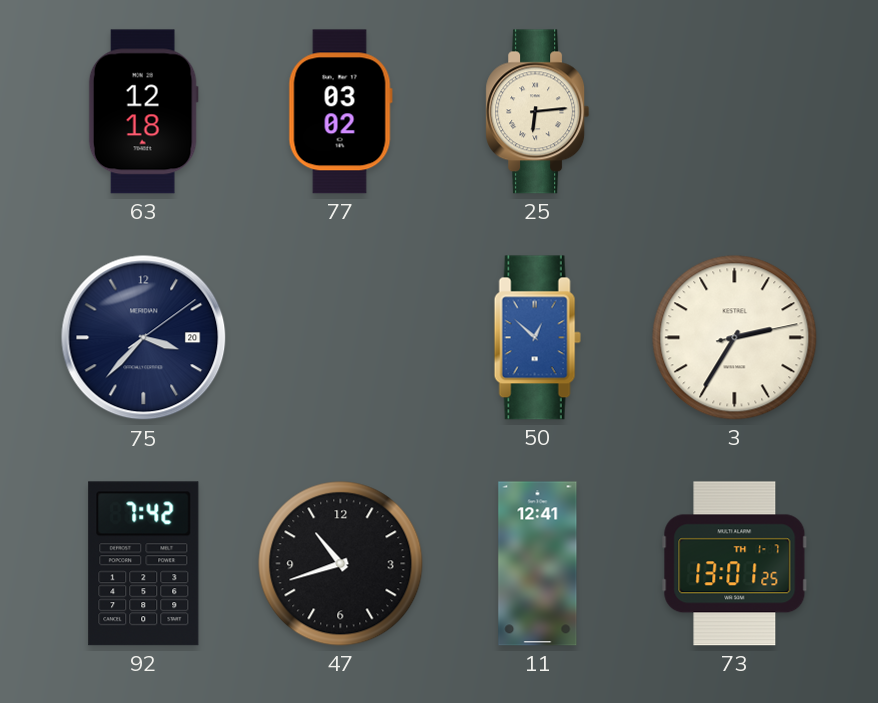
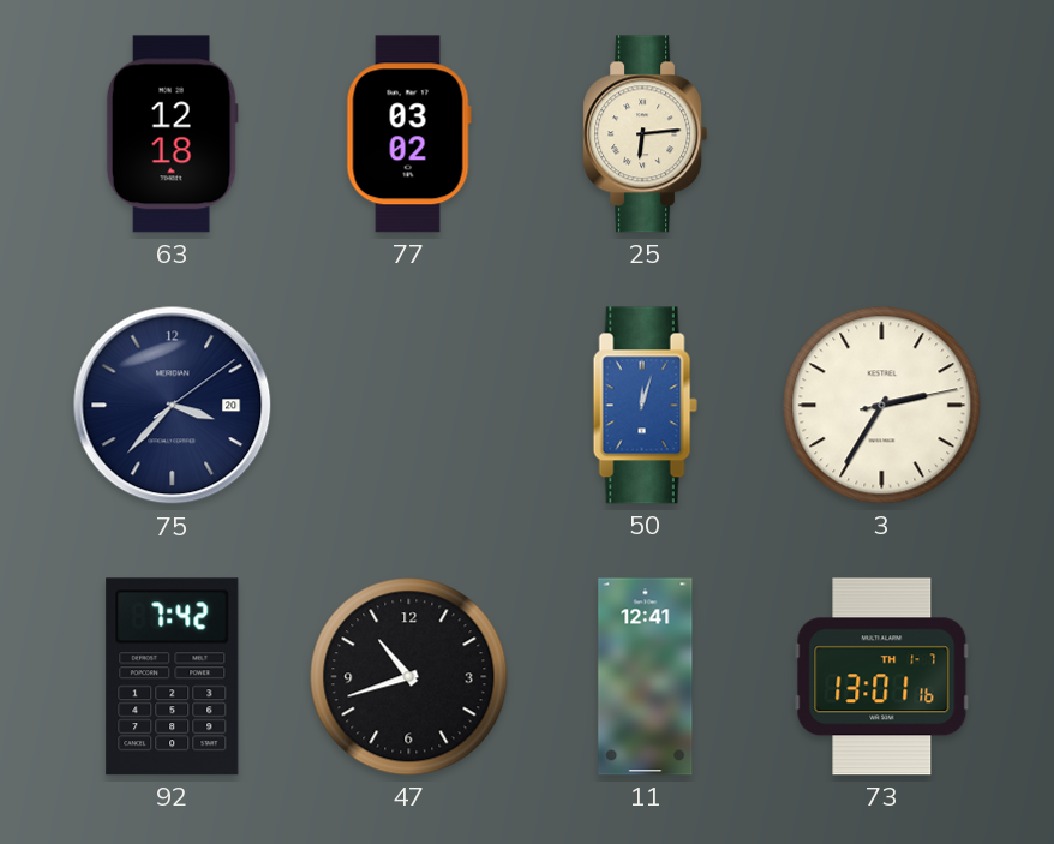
50: 12:52 -> 12:03
73: 13:01:25 -> 13:01:16
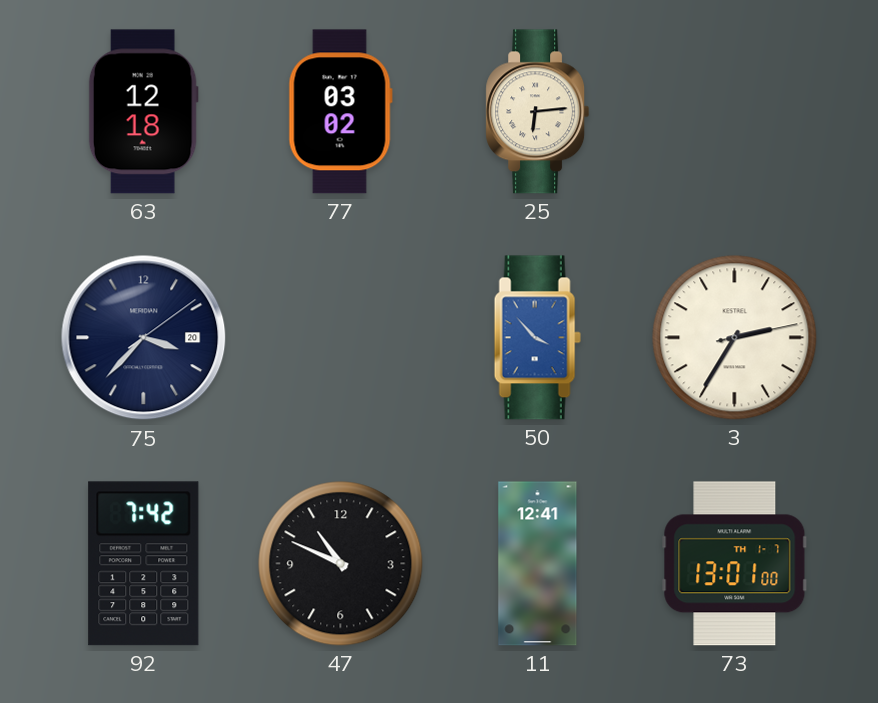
50: 12:03 -> 3:53
47: 10:42 -> 10:49
73: 13:01:16 -> 13:01:00
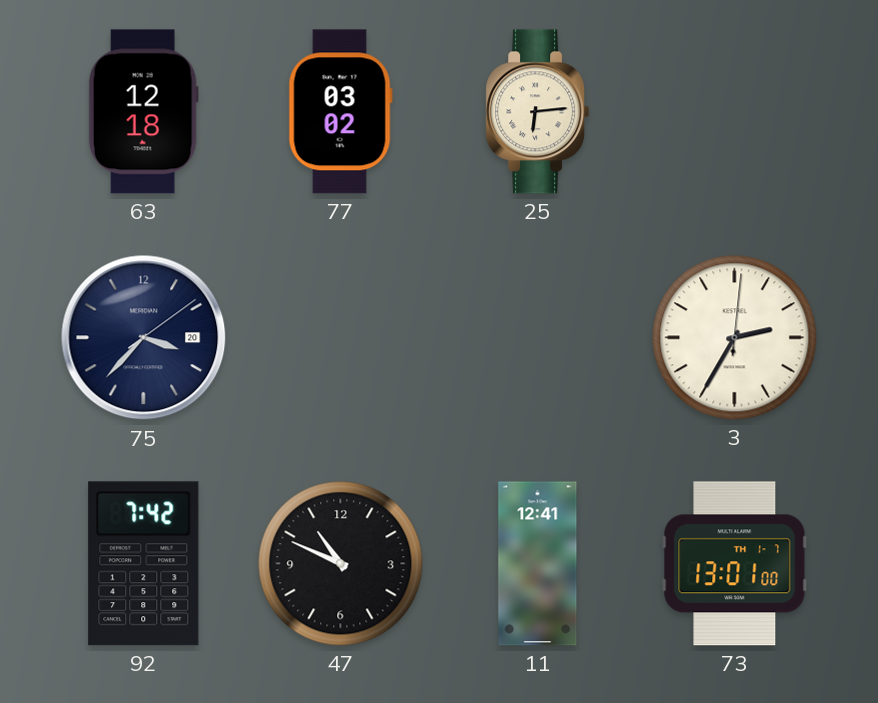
50: 3:53 -> none
3: 2:35:13 -> 2:35:01
